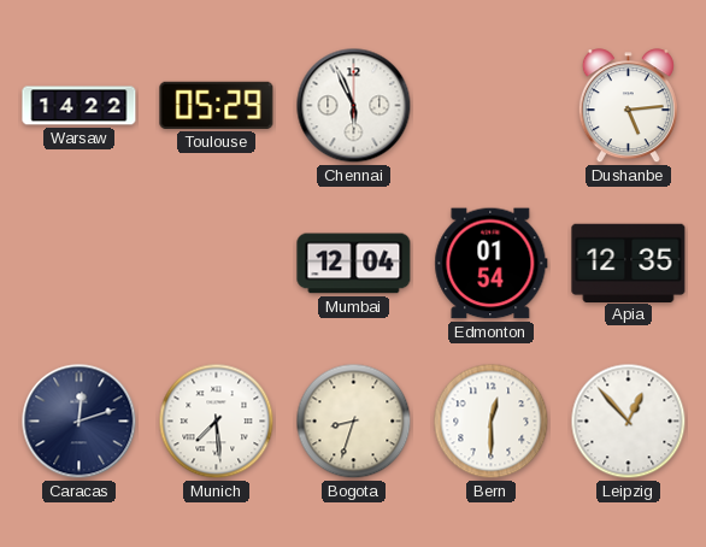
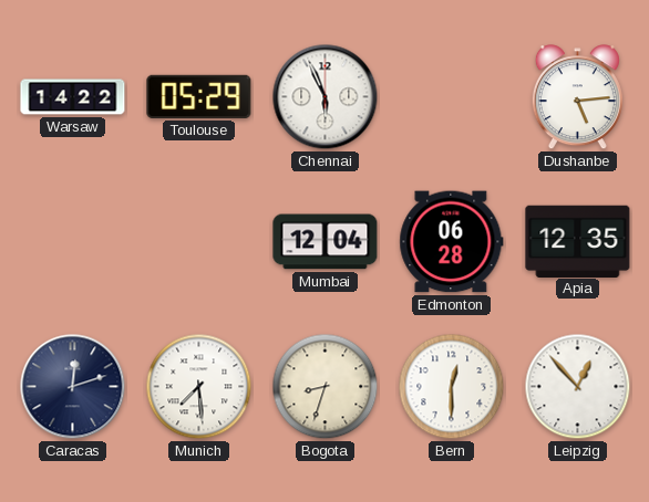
Edmonton: 01:54 -> 06:28
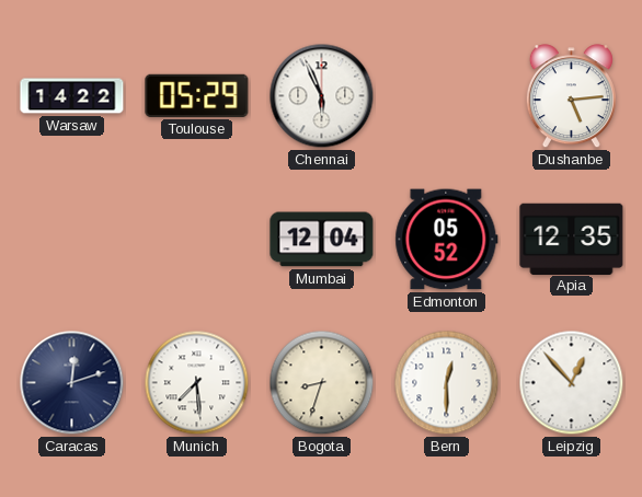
Edmonton: 06:28 -> 05:52
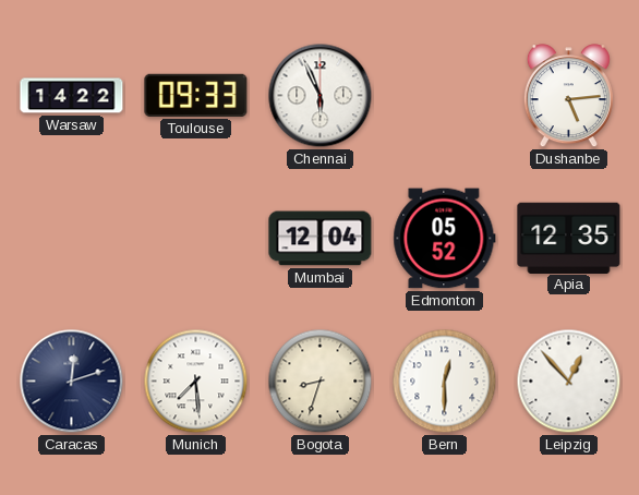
Toulouse: 05:29 -> 09:33
